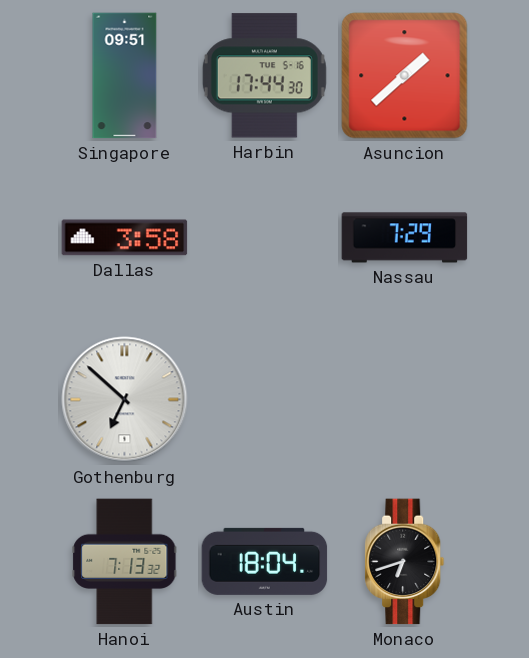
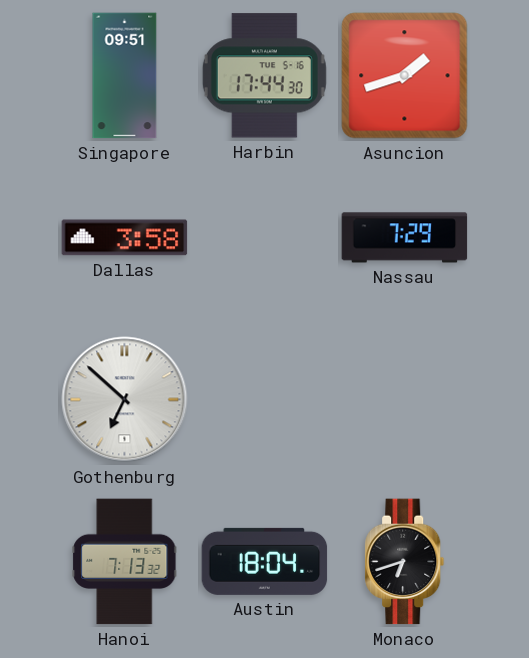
Asuncion: 1:38 -> 1:42
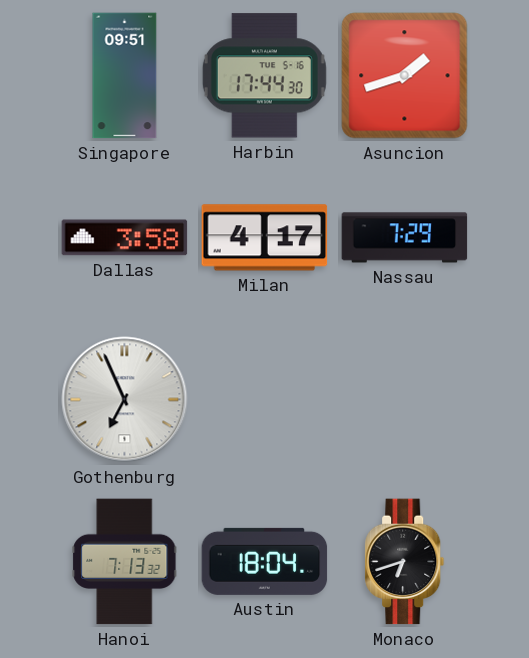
Milan: none -> 4:17
Gothenburg: 6:52 -> 6:56
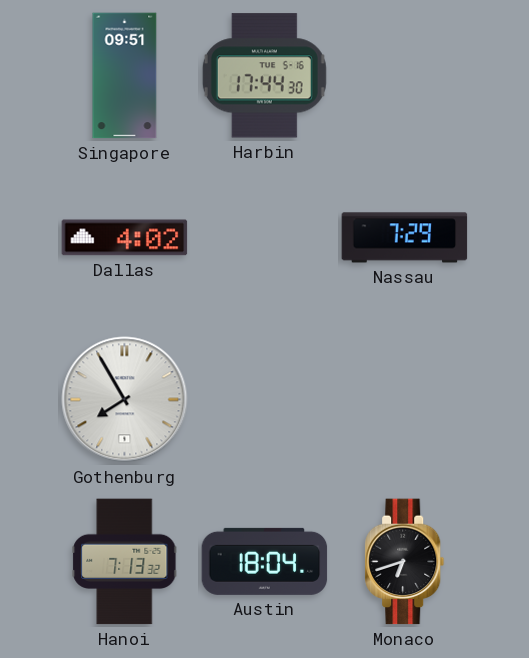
Asuncion: 1:42 -> none
Dallas: 3:58 -> 4:02
Milan: 4:17 -> none
Gothenburg: 6:56 -> 7:55
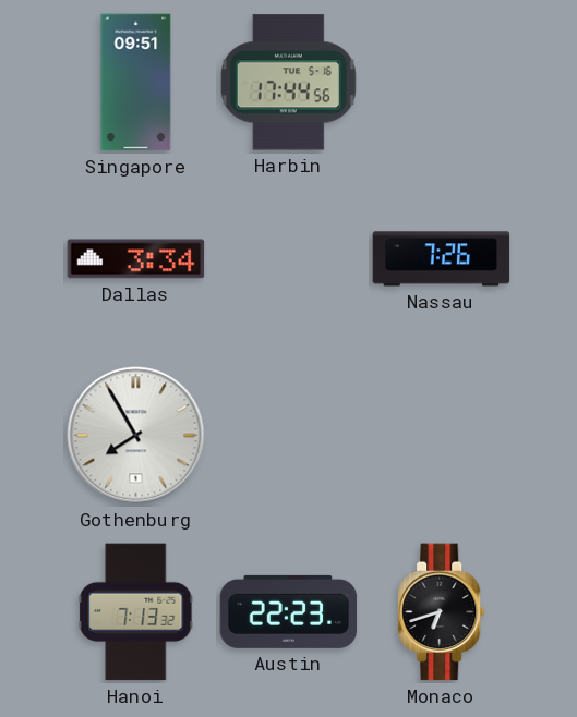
Harbin: 17:44:30 -> 17:44:56
Dallas: 4:02 -> 3:34
Nassau: 7:29 -> 7:26
Austin: 18:04 -> 22:23
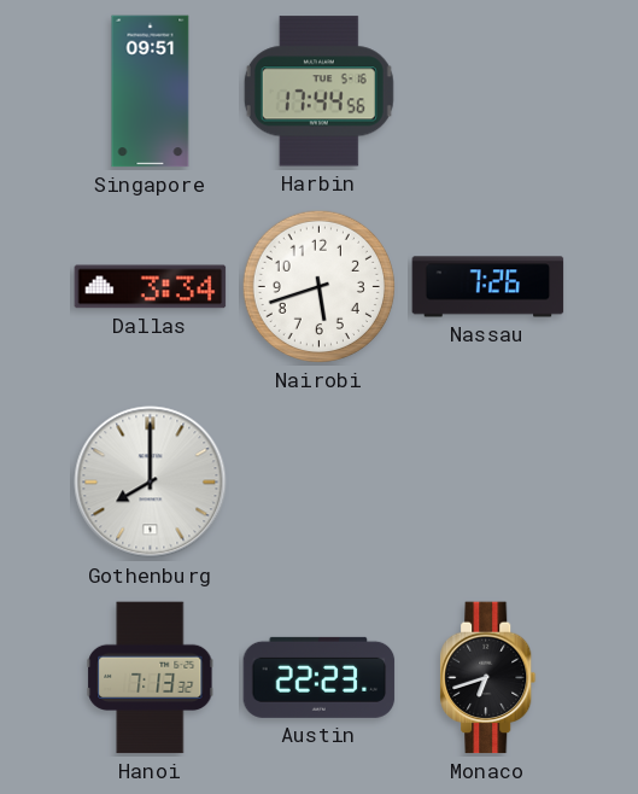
Nairobi: none -> 5:42
Gothenburg: 7:55 -> 8:00
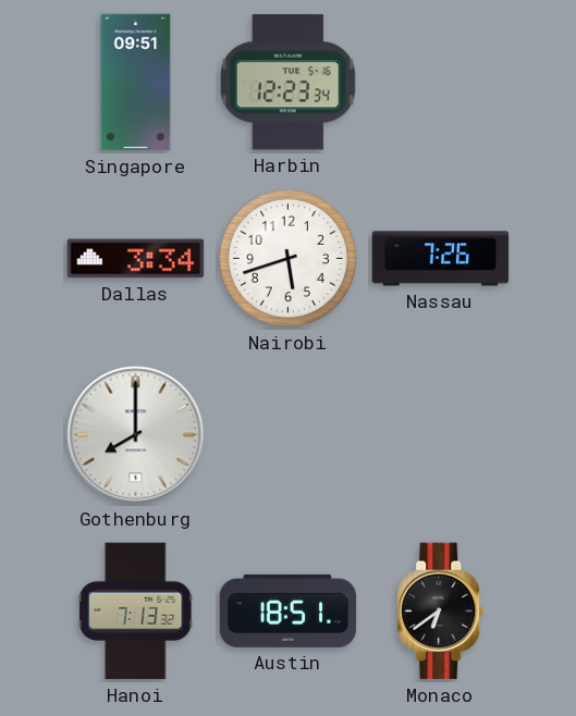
Harbin: 17:44 -> 12:23
Austin: 22:23 -> 18:51
Monaco: 6:42 -> 6:39
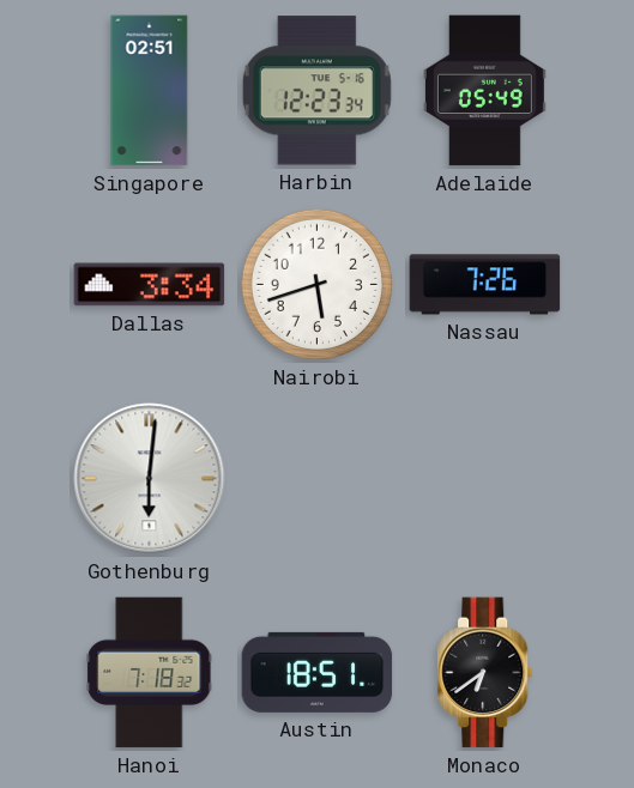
Singapore: 09:51 -> 02:51
Adelaide: none -> 05:49
Gothenburg: 8:00 -> 6:01
Hanoi: 7:13 -> 7:18
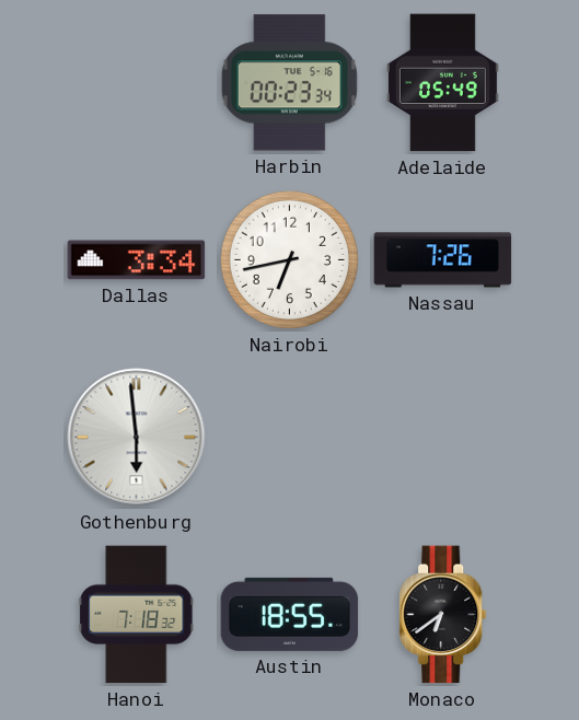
Singapore: 02:51 -> none
Harbin: 12:23 -> 00:23
Nairobi: 5:42 -> 6:43
Gothenburg: 6:01 -> 5:59
Austin: 18:51 -> 18:55
